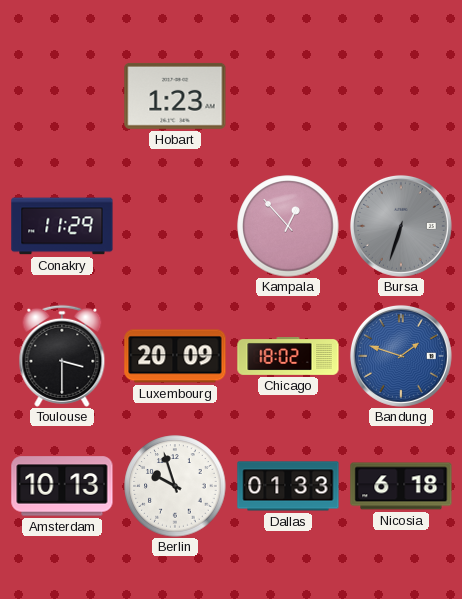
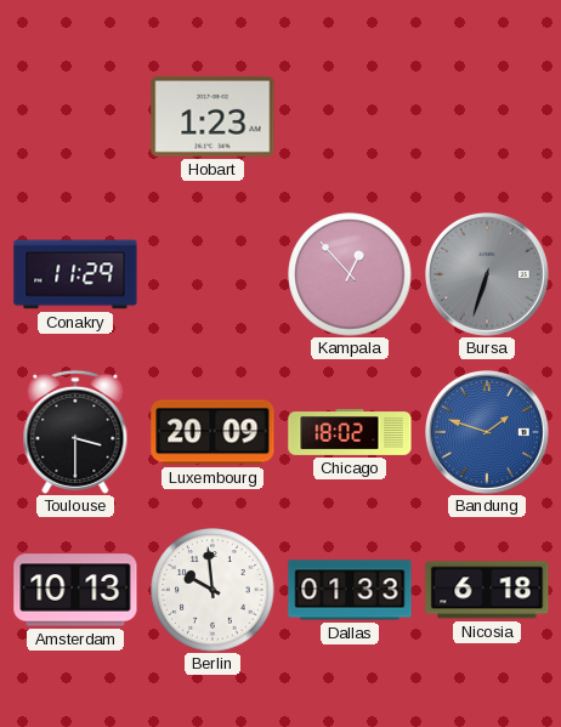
Berlin: 9:57 -> 9:59
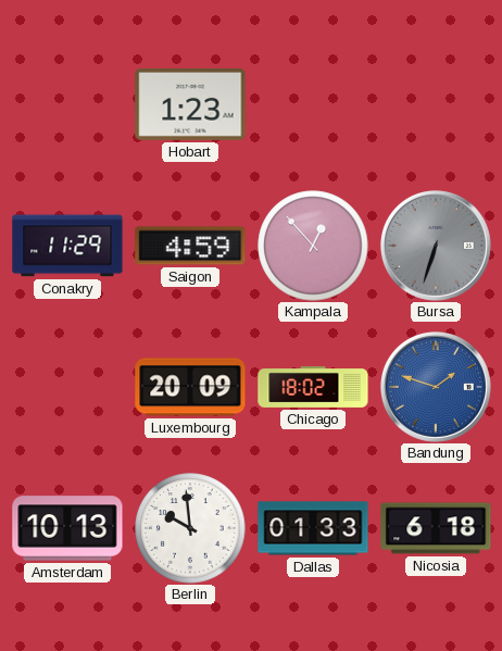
Saigon: none -> 4:59
Toulouse: 3:30 -> none
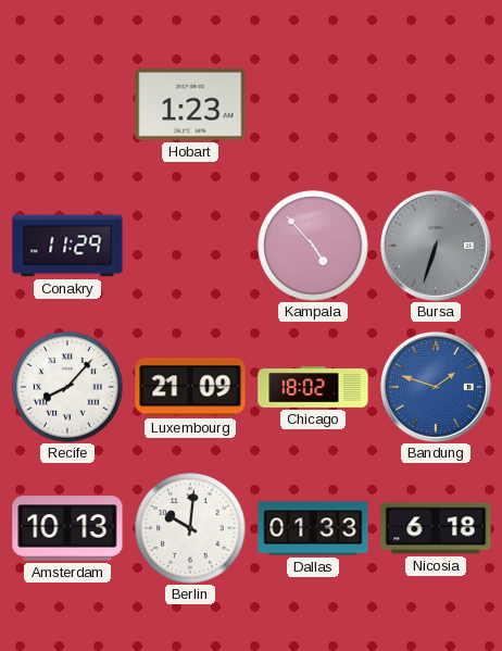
Saigon: 4:59 -> none
Kampala: 12:53 -> 4:53
Recife: none -> 8:07
Luxembourg: 20:09 -> 21:09
Berlin: 9:59 -> 10:01
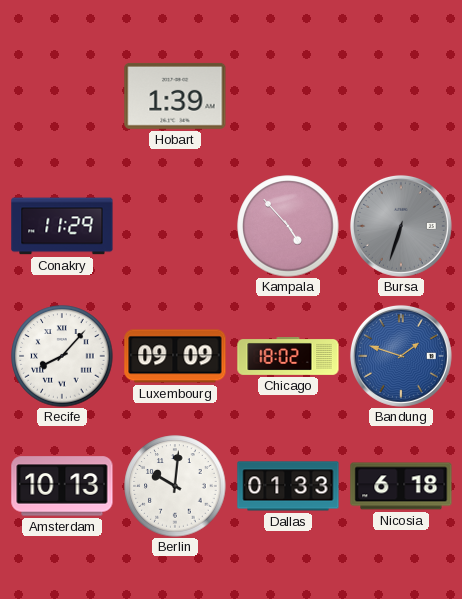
Hobart: 1:23 -> 1:39
Luxembourg: 21:09 -> 09:09
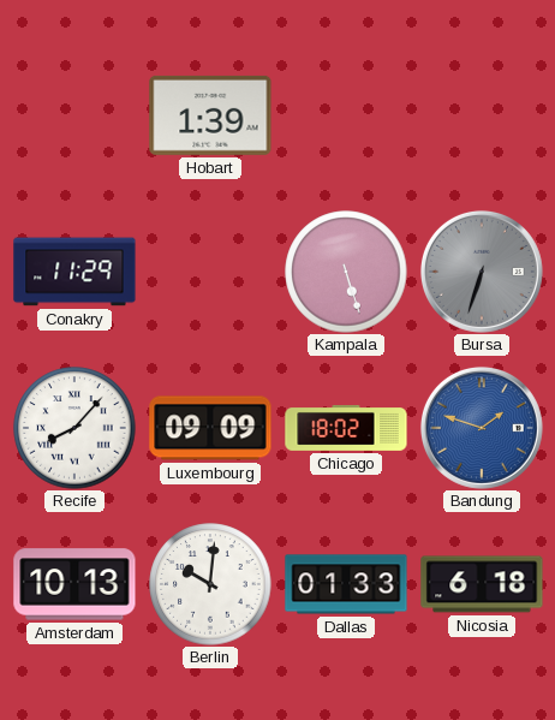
Kampala: 4:53 -> 5:27
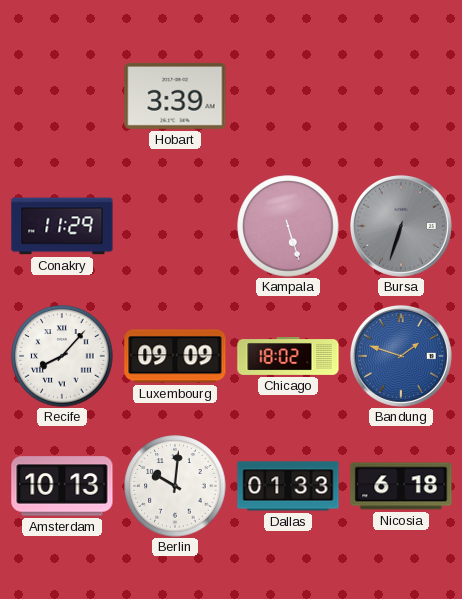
Hobart: 1:39 -> 3:39
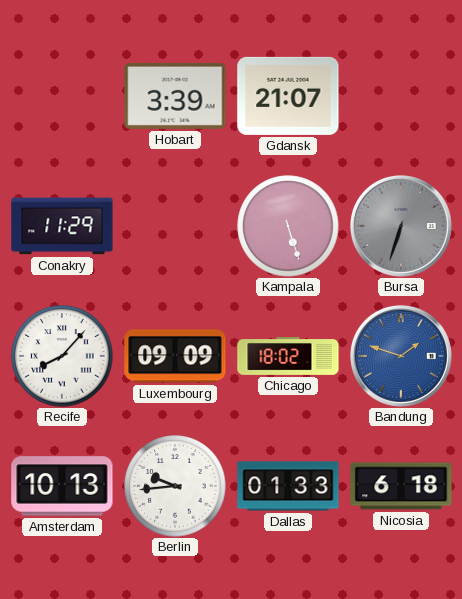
Gdansk: none -> 21:07
Berlin: 10:01 -> 9:44
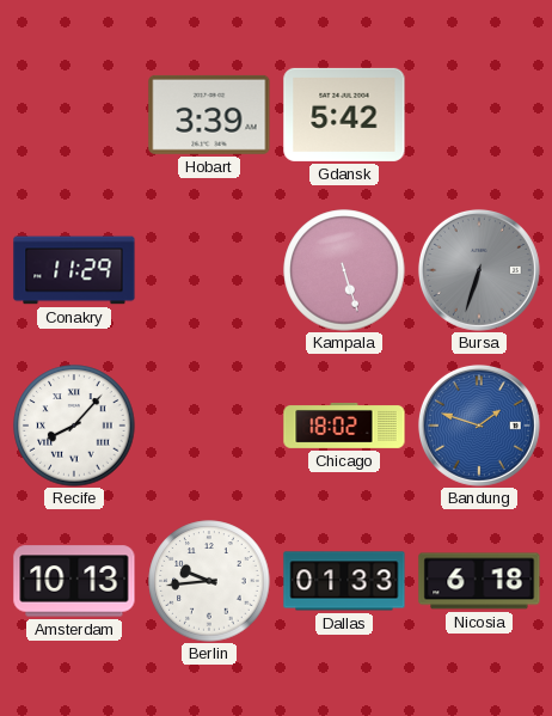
Gdansk: 21:07 -> 5:42
Luxembourg: 09:09 -> none
